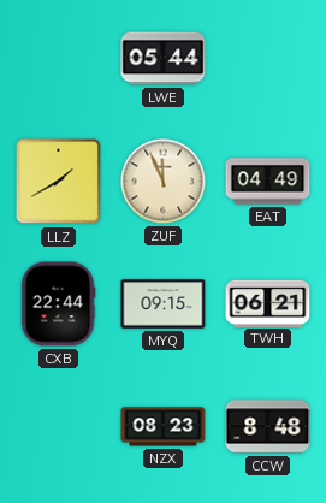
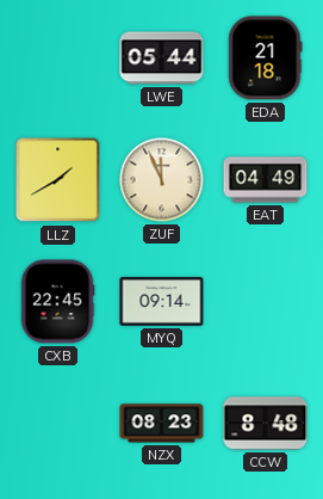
EDA: none -> 21:18
CXB: 22:44 -> 22:45
MYQ: 09:15 -> 09:14
TWH: 06:21 -> none
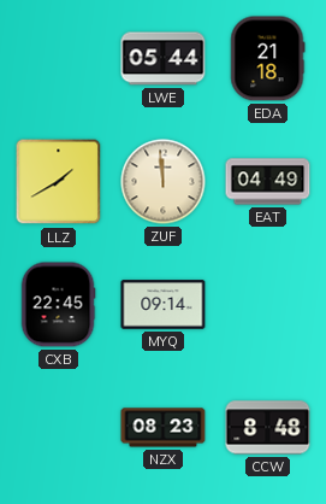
ZUF: 11:56 -> 11:59
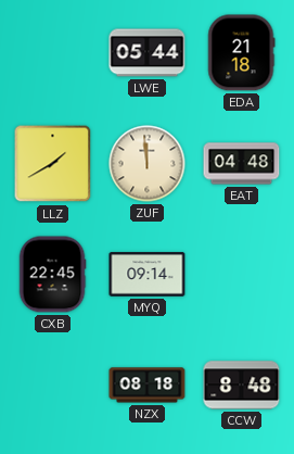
EAT: 04:49 -> 04:48
NZX: 08:23 -> 08:18
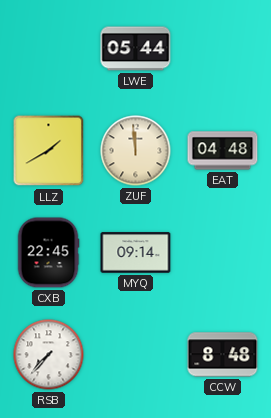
EDA: 21:18 -> none
RSB: none -> 7:37
NZX: 08:18 -> none
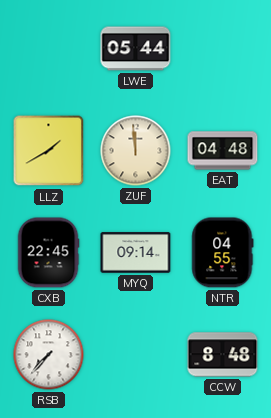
NTR: none -> 04:55
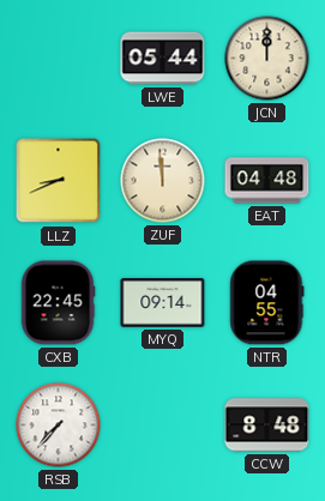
JCN: none -> 12:00
LLZ: 1:40 -> 8:41
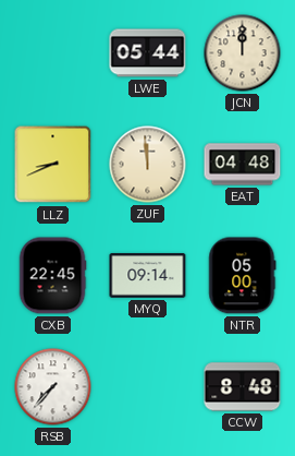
NTR: 04:55 -> 05:00
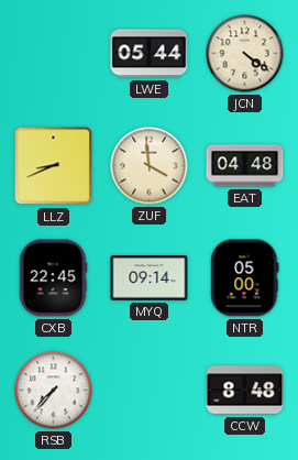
JCN: 12:00 -> 4:21
ZUF: 11:59 -> 3:59
